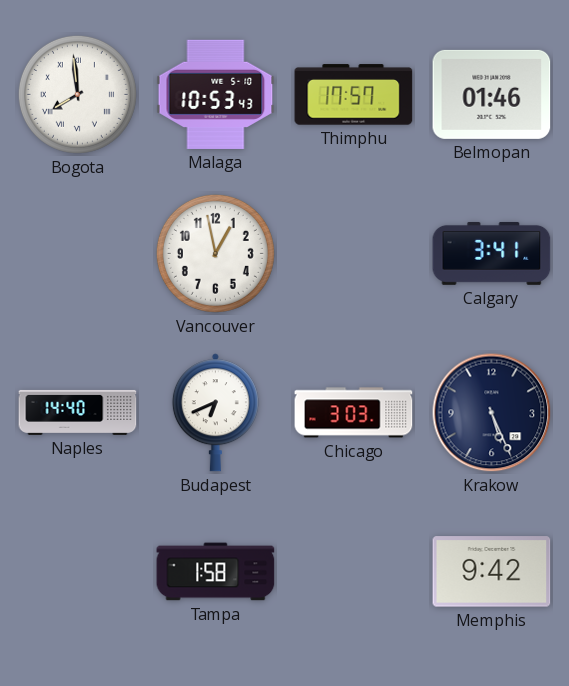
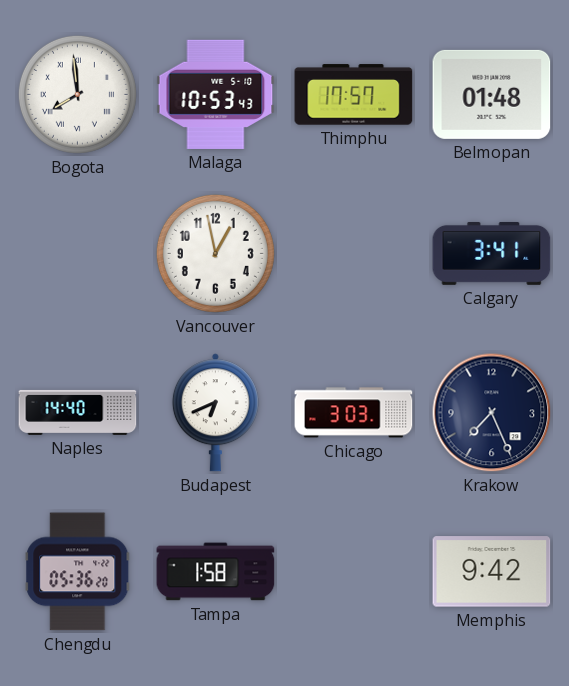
Belmopan: 01:46 -> 01:48
Krakow: 5:26 -> 7:26
Chengdu: none -> 05:36
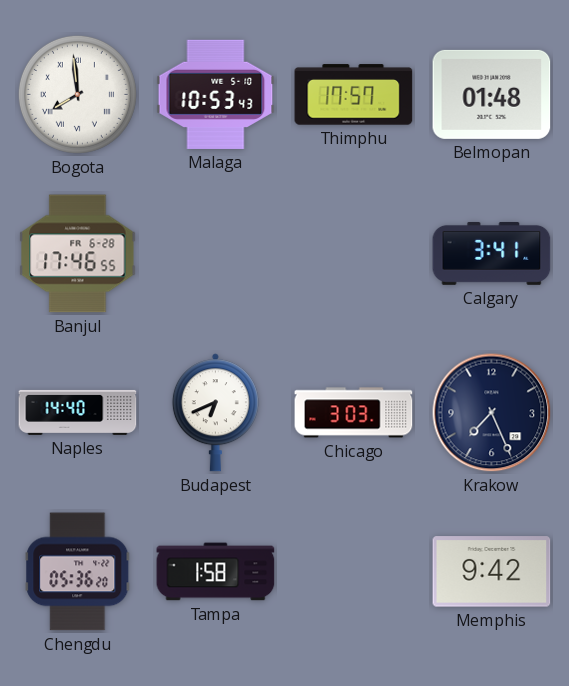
Banjul: none -> 17:46
Vancouver: 12:58 -> none
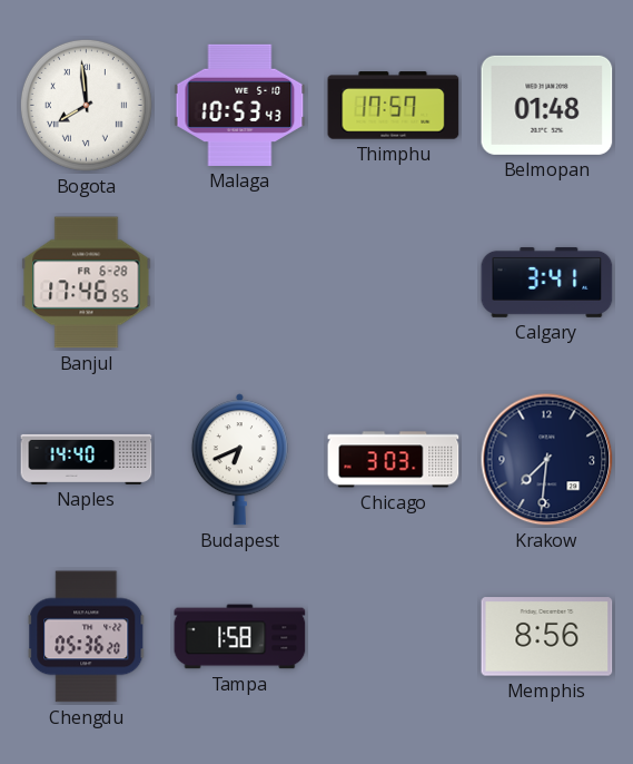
Krakow: 7:26 -> 7:31
Memphis: 9:42 -> 8:56
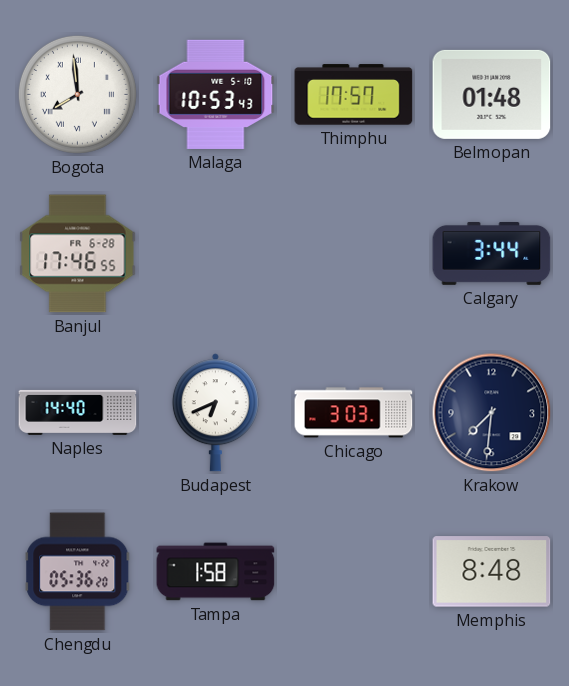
Calgary: 3:41 -> 3:44
Memphis: 8:56 -> 8:48
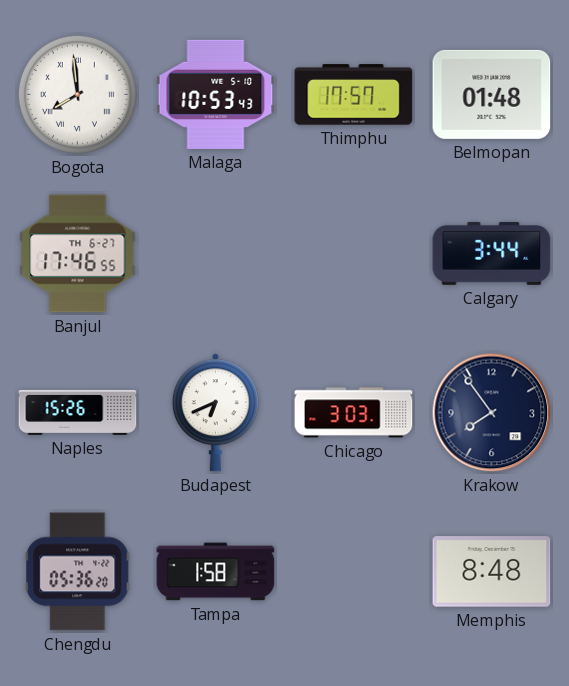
Banjul date: FR 6-28 -> TH 6-27
Naples: 14:40 -> 15:26
Krakow: 7:31 -> 7:54
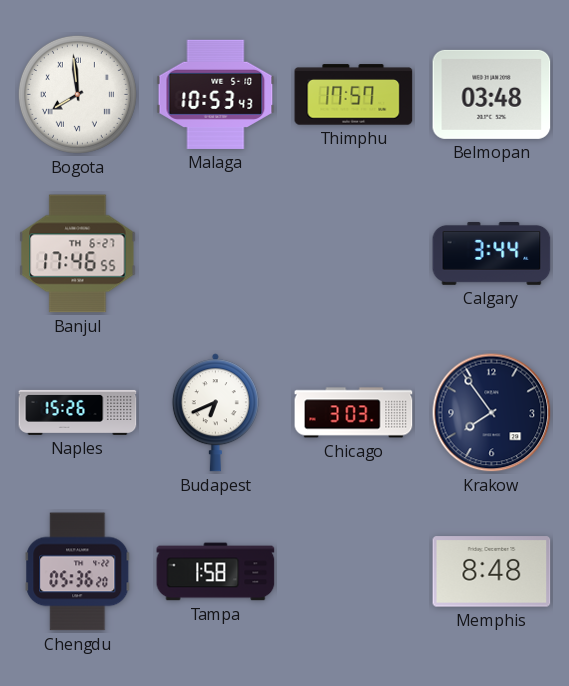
Belmopan: 01:48 -> 03:48
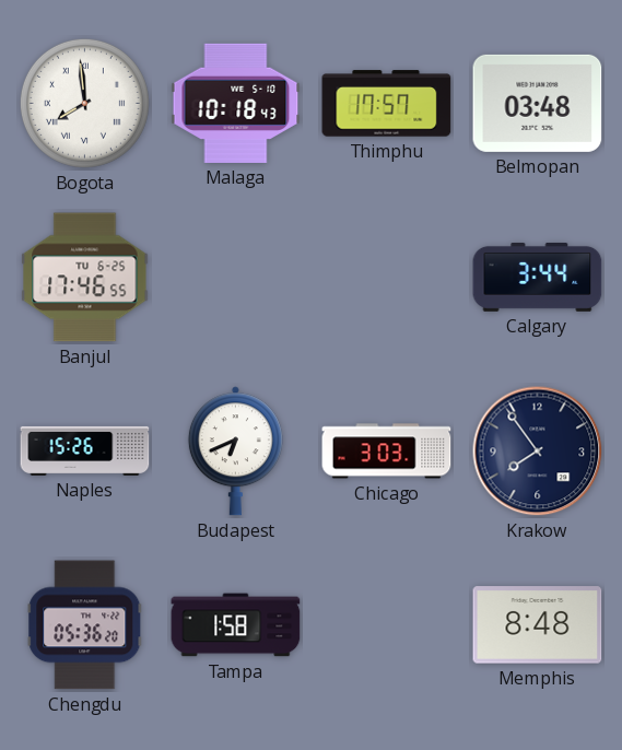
Malaga: 10:53 -> 10:18
Banjul date: TH 6-27 -> TU 6-25
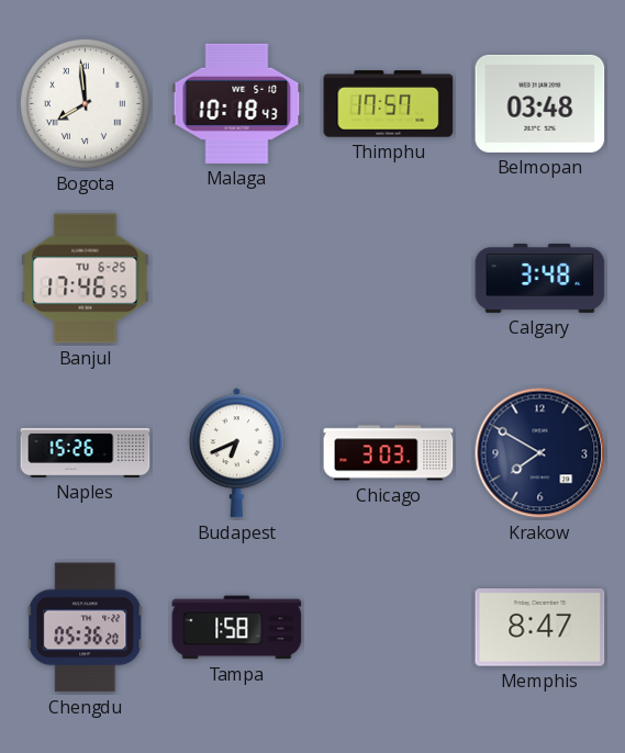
Calgary: 3:44 -> 3:48
Krakow: 7:54 -> 7:50
Memphis: 8:48 -> 8:47
